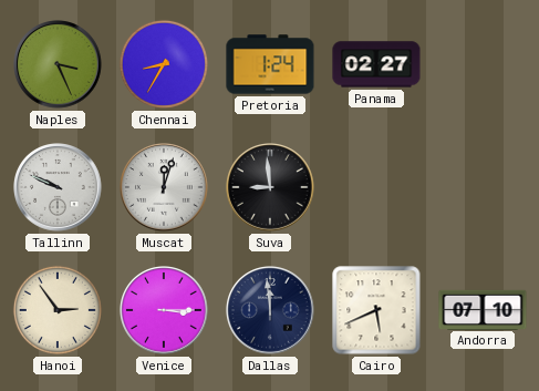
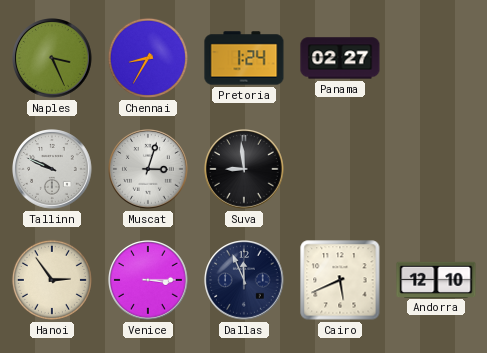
Muscat: 12:03 -> 3:03
Dallas: 11:59 -> 11:56
Andorra: 07:10 -> 12:10
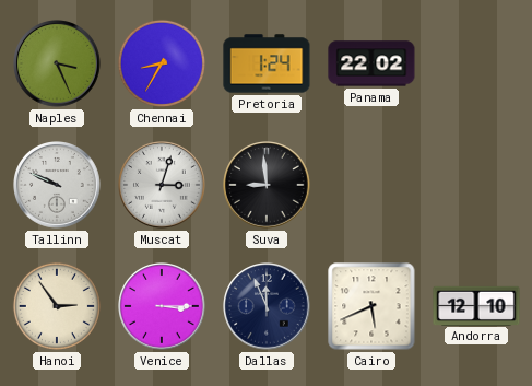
Panama: 02:27 -> 22:02
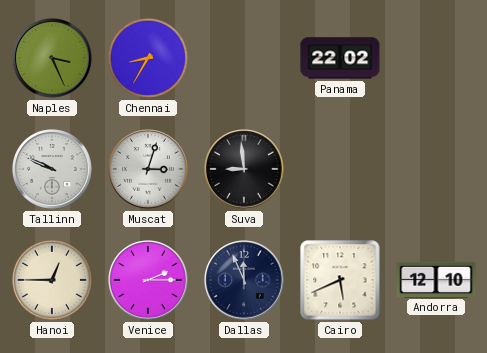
Pretoria: 1:24 -> none
Hanoi: 2:54 -> 12:45
Venice: 3:15 -> 2:15
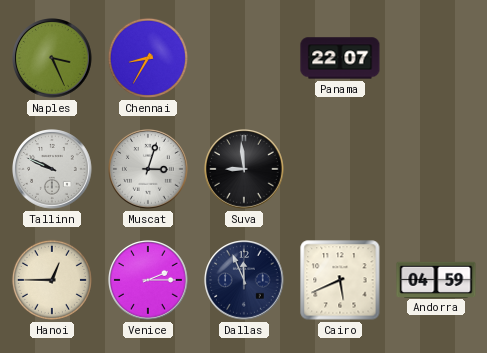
Panama: 22:02 -> 22:07
Andorra: 12:10 -> 04:59
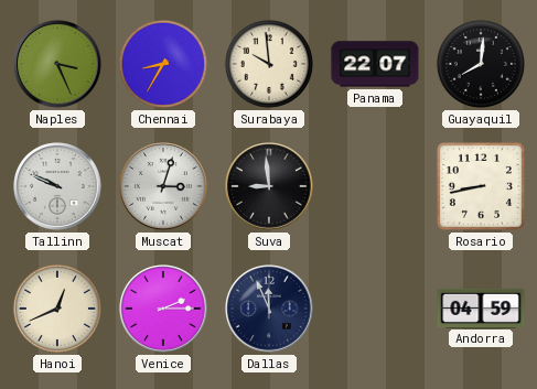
Surabaya: none -> 9:59
Guayaquil: none -> 8:01
Rosario: none -> 8:43
Hanoi: 12:45 -> 12:41
Cairo: 5:41 -> none
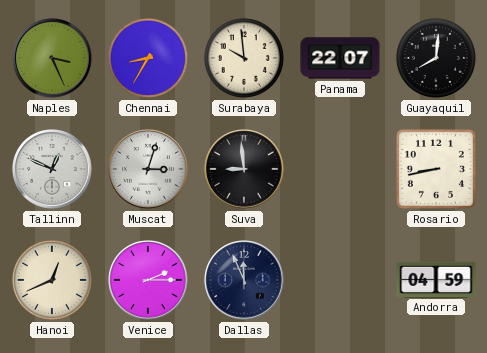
Tallinn: 9:49 -> 12:49
